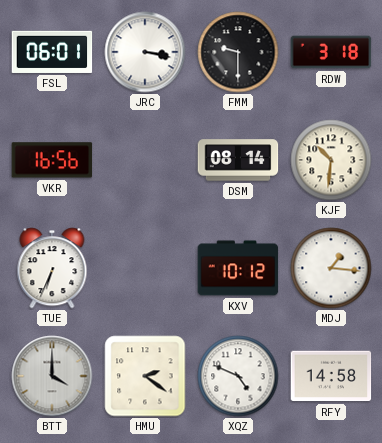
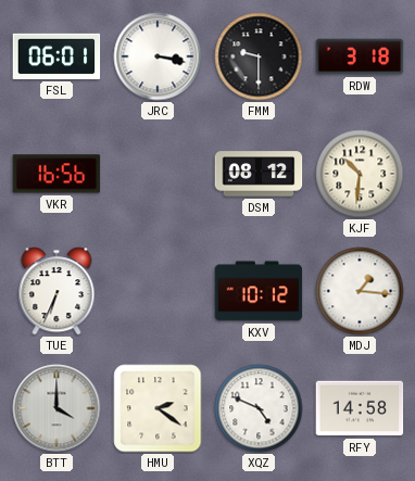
DSM: 08:14 -> 08:12
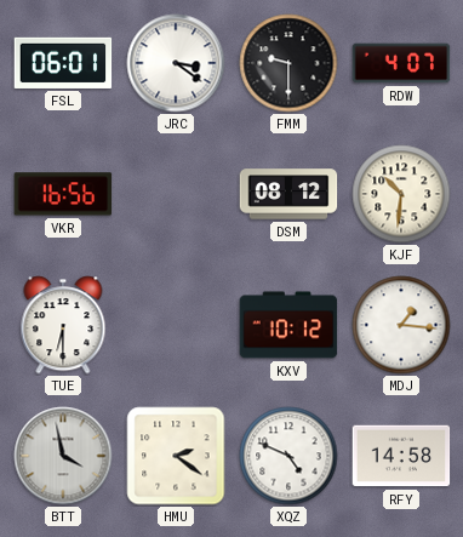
JRC: 3:17 -> 3:21
RDW: 3:18 -> 4:07
TUE: 6:34 -> 6:30
BTT: 4:00 -> 3:58
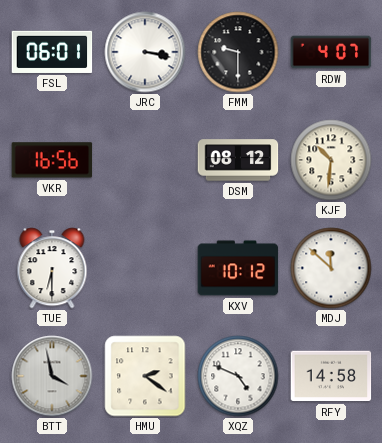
JRC: 3:21 -> 3:17
MDJ: 1:16 -> 11:52
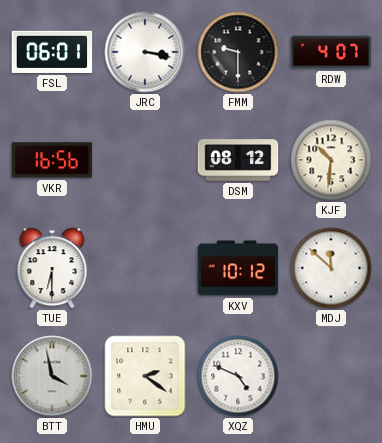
RFY: 14:58 -> none
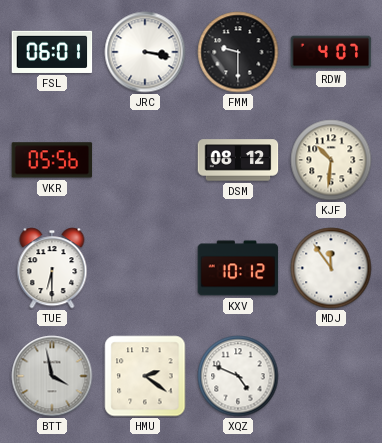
VKR: 16:56 -> 05:56
MDJ: 11:52 -> 11:54
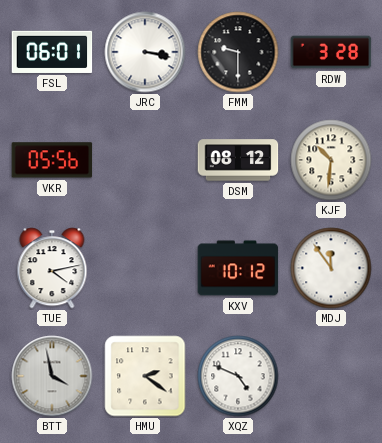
RDW: 4:07 -> 3:28
TUE: 6:30 -> 4:13
